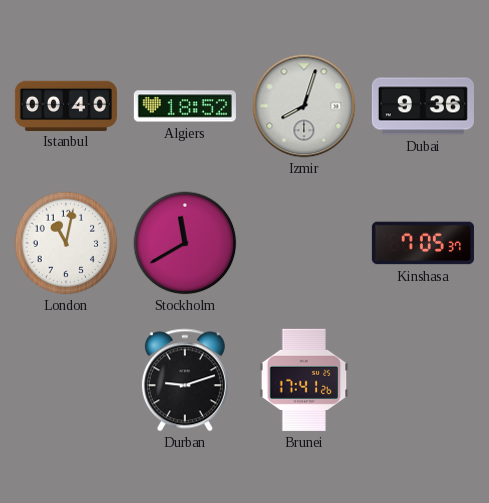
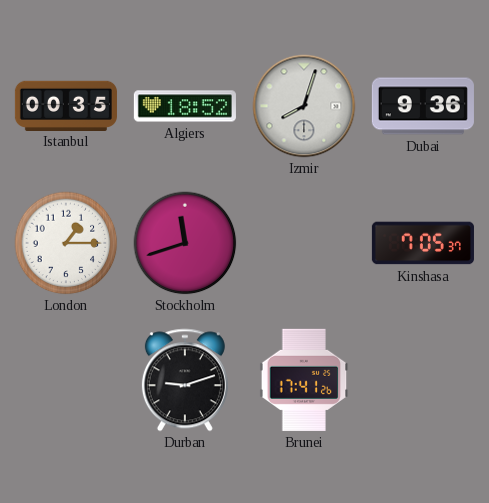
Istanbul: 00:40 -> 00:35
London: 11:02 -> 1:15
Stockholm: 11:40 -> 11:42
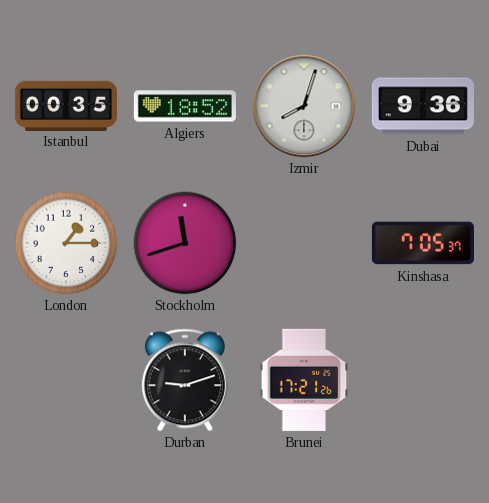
Brunei: 17:41 -> 17:21
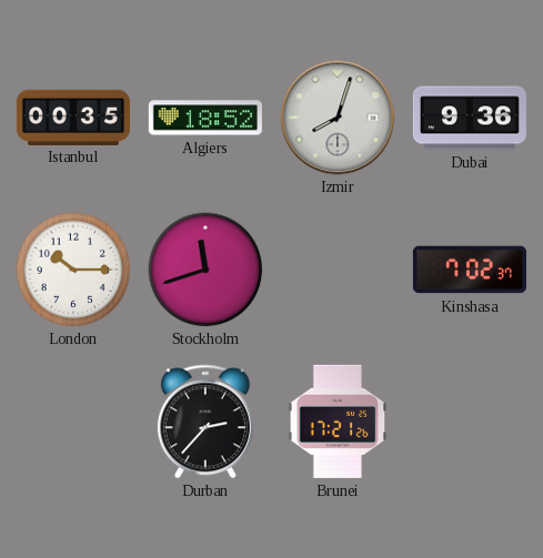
London: 1:15 -> 10:15
Kinshasa: 7:05 -> 7:02
Durban: 9:12 -> 2:37
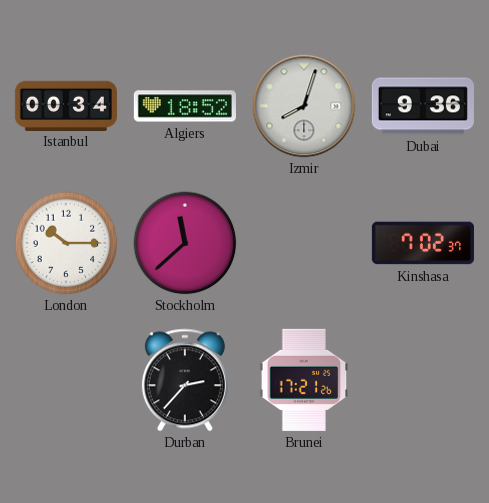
Istanbul: 00:35 -> 00:34
Stockholm: 11:42 -> 11:38
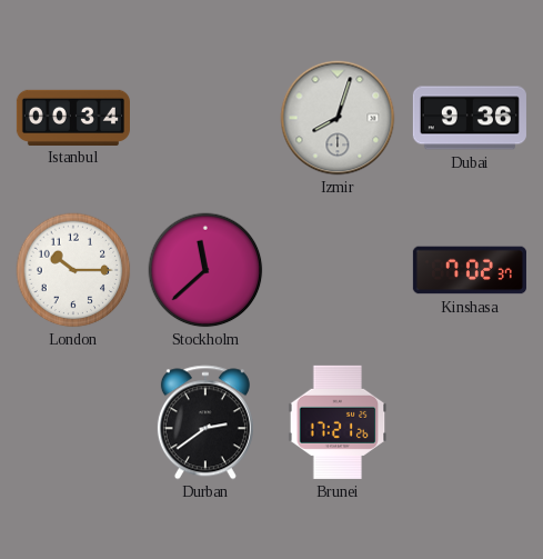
Algiers: 18:52 -> none
Durban: 2:37 -> 2:39
